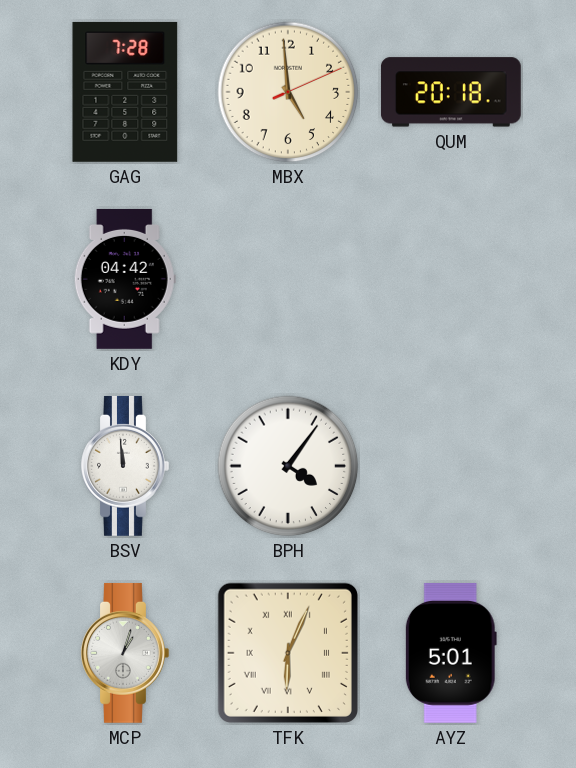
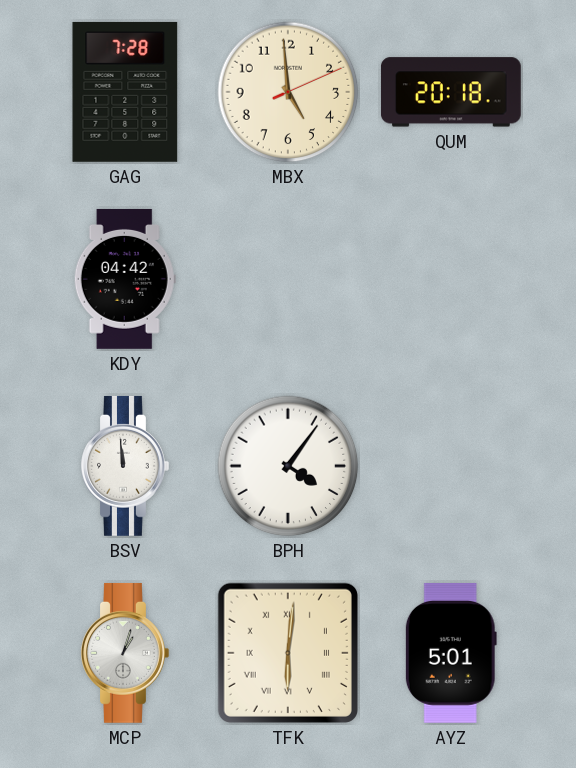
TFK: 6:04 -> 6:01
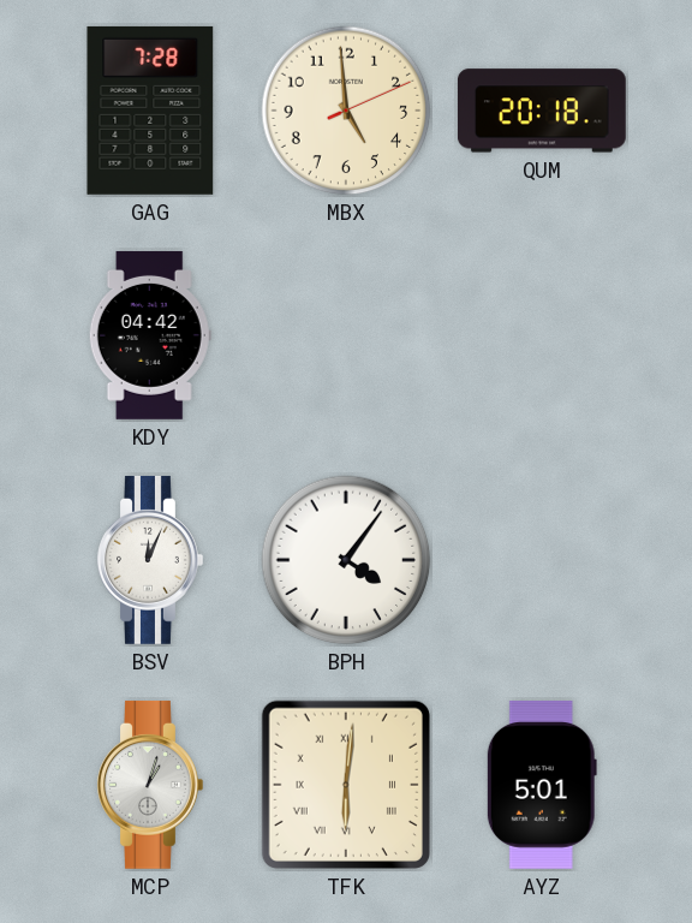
BSV: 11:59 -> 12:04
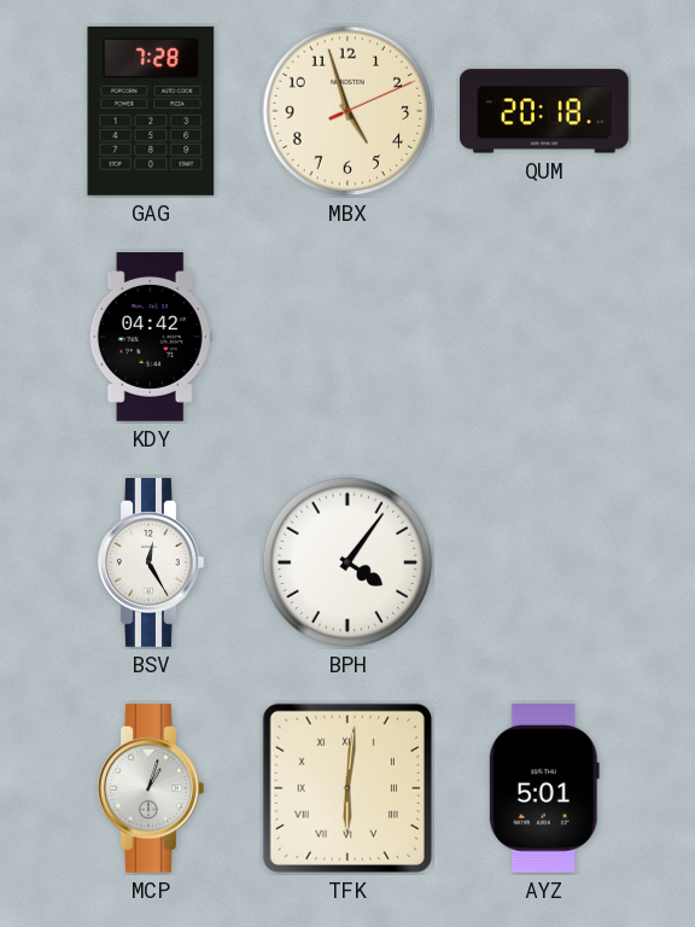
MBX: 4:59 -> 4:57
BSV: 12:04 -> 12:25
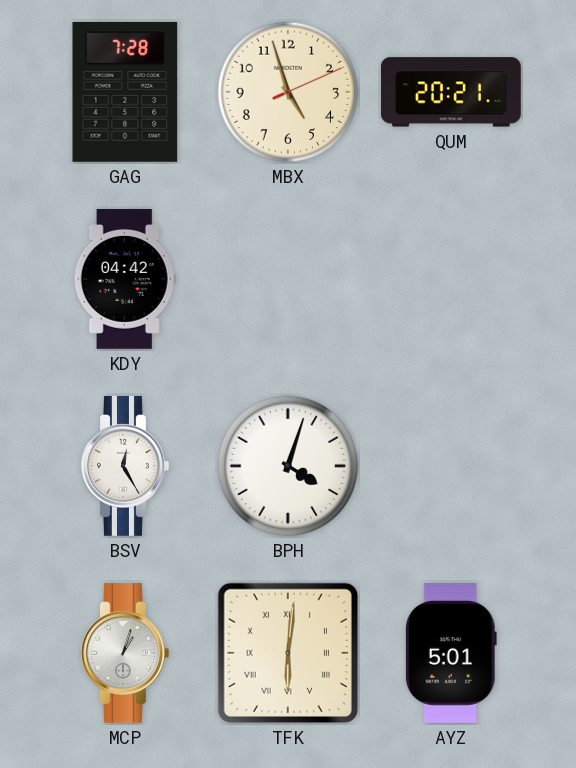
QUM: 20:18 -> 20:21
BPH: 4:06 -> 4:03
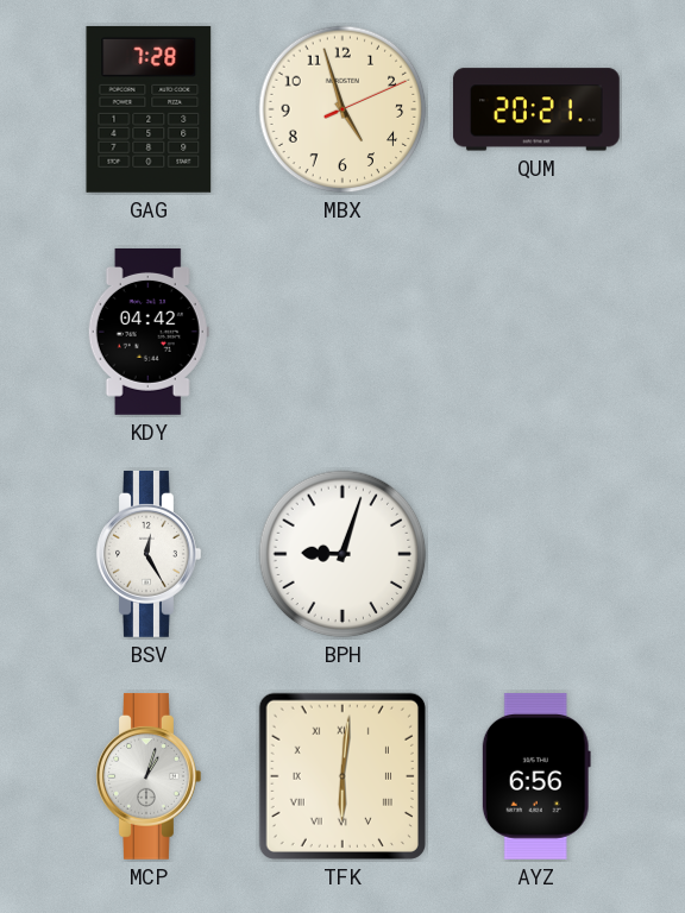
BPH: 4:03 -> 9:03
AYZ: 5:01 -> 6:56
